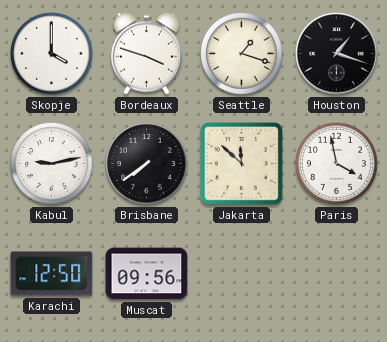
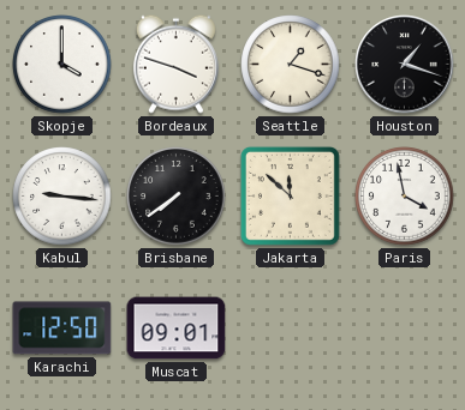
Kabul: 9:13 -> 9:16
Muscat: 09:56 -> 09:01
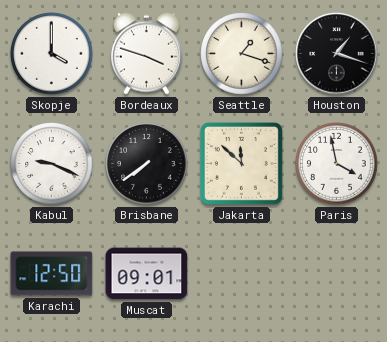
Kabul: 9:16 -> 9:19
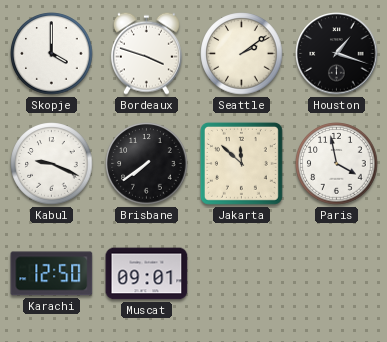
Seattle: 1:18 -> 2:09
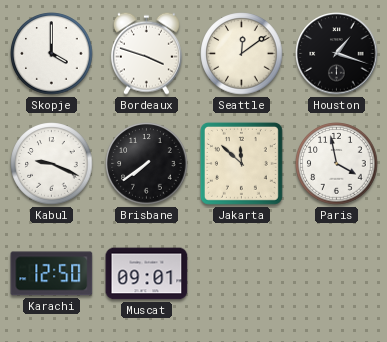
Seattle: 2:09 -> 12:09
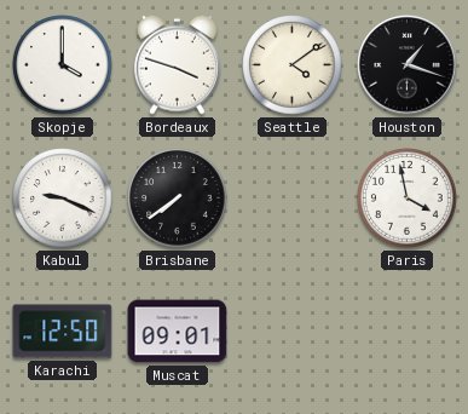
Seattle: 12:09 -> 4:09
Jakarta: 11:52 -> none
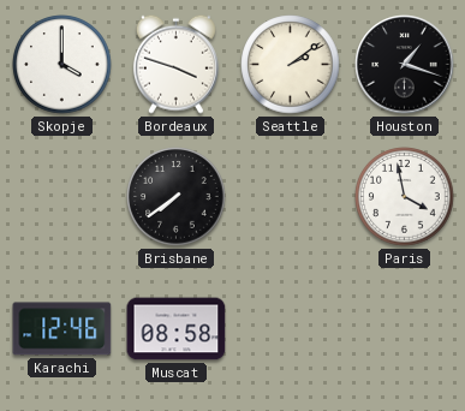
Seattle: 4:09 -> 2:09
Kabul: 9:19 -> none
Karachi: 12:50 -> 12:46
Muscat: 09:01 -> 08:58
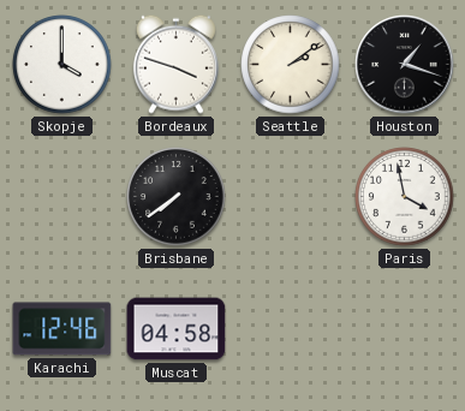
Muscat: 08:58 -> 04:58
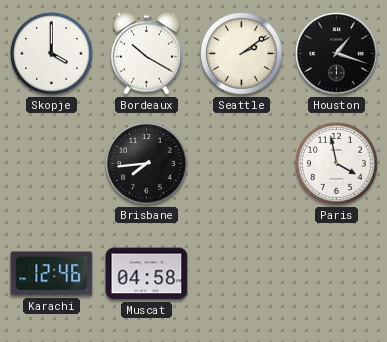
Bordeaux: 3:48 -> 10:20
Brisbane: 7:39 -> 7:44
